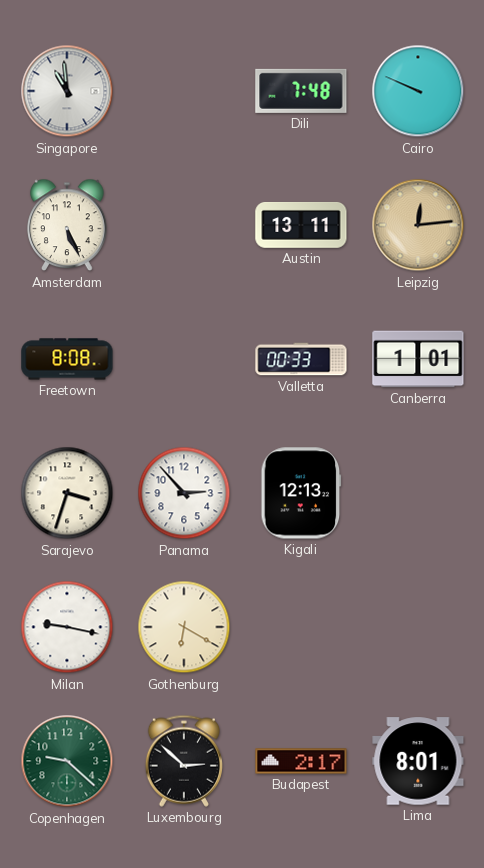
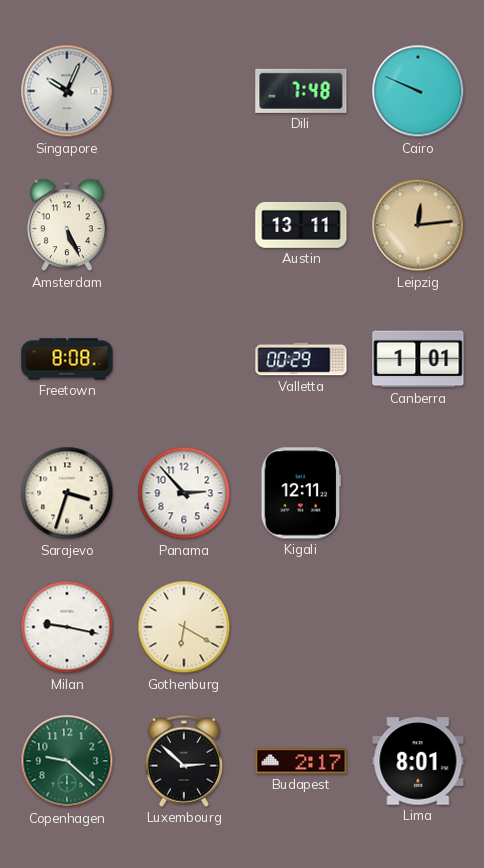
Singapore: 10:59 -> 10:04
Valletta: 00:33 -> 00:29
Kigali: 12:13 -> 12:11
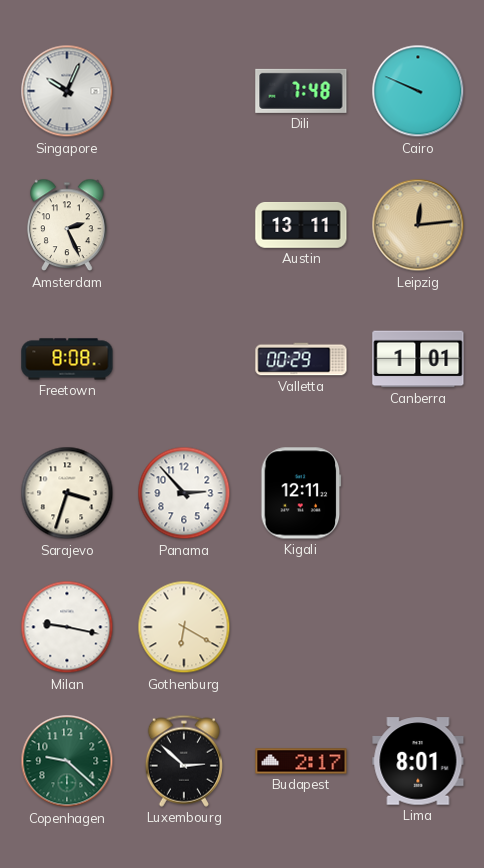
Amsterdam: 5:26 -> 2:26
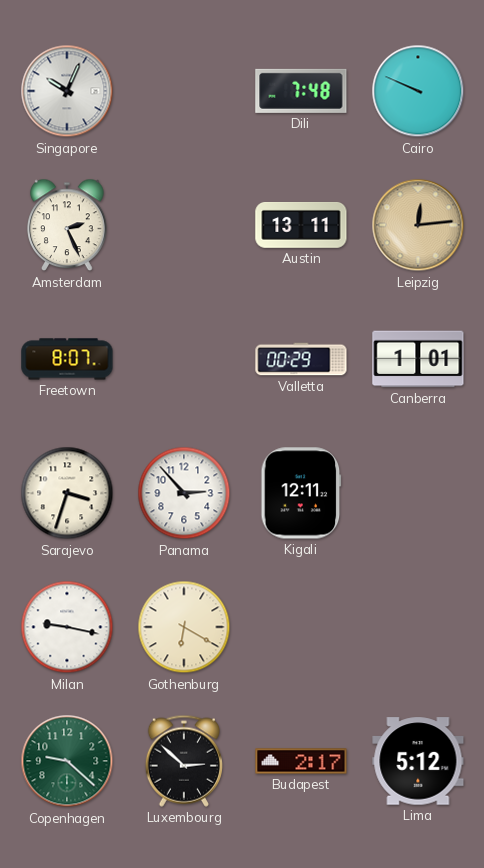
Freetown: 8:08 -> 8:07
Lima: 8:01 -> 5:12
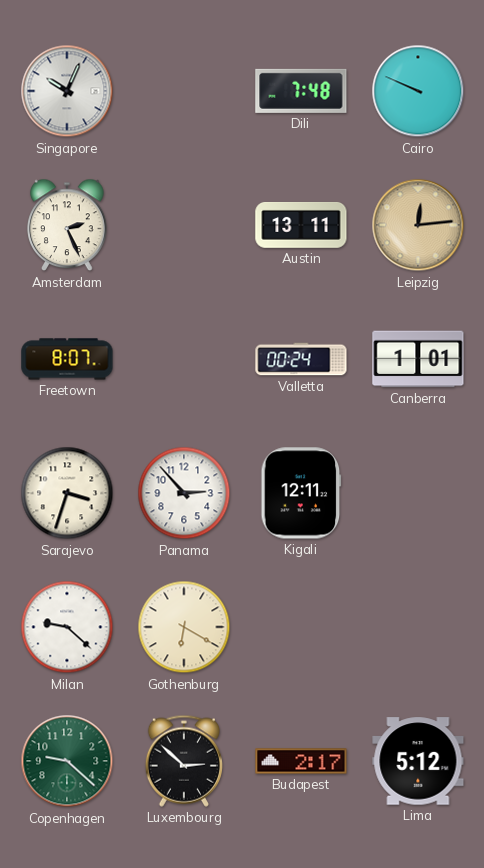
Valletta: 00:29 -> 00:24
Milan: 9:17 -> 9:22
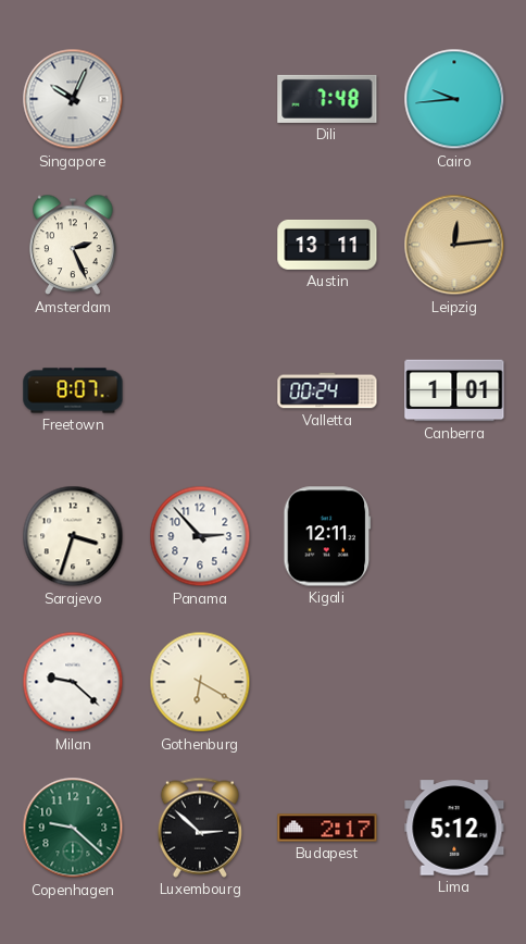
Cairo: 9:49 -> 9:44
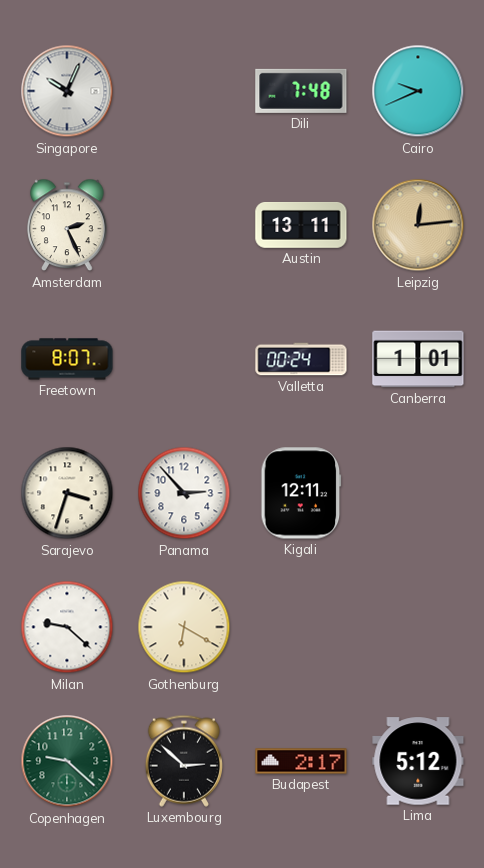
Cairo: 9:44 -> 9:41
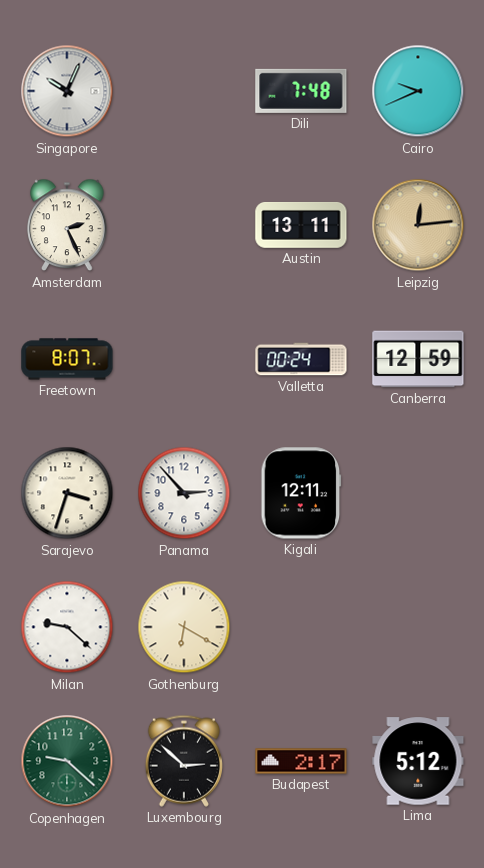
Canberra: 1:01 -> 12:59
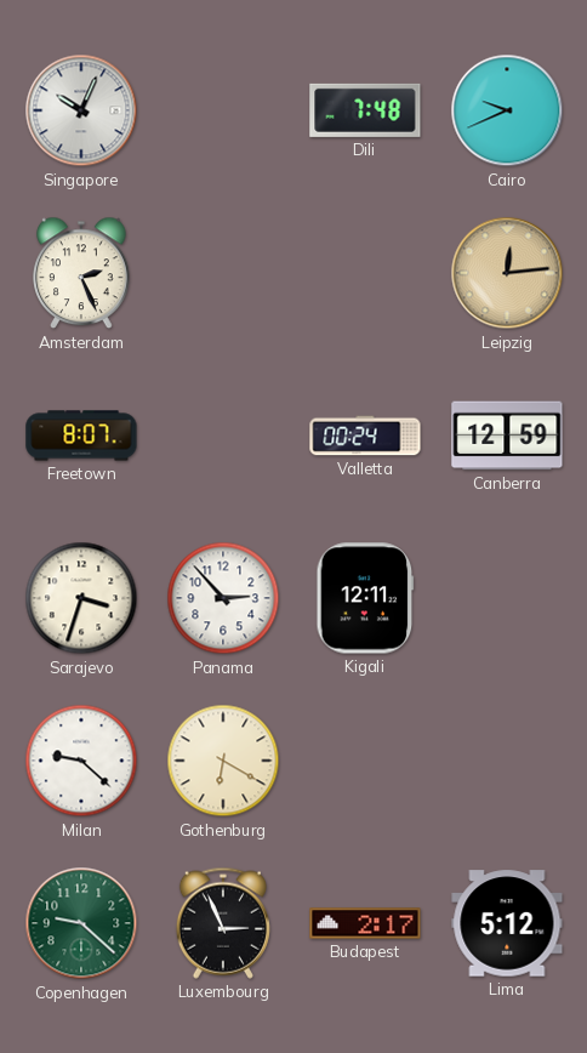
Austin: 13:11 -> none
Luxembourg: 2:52 -> 2:56
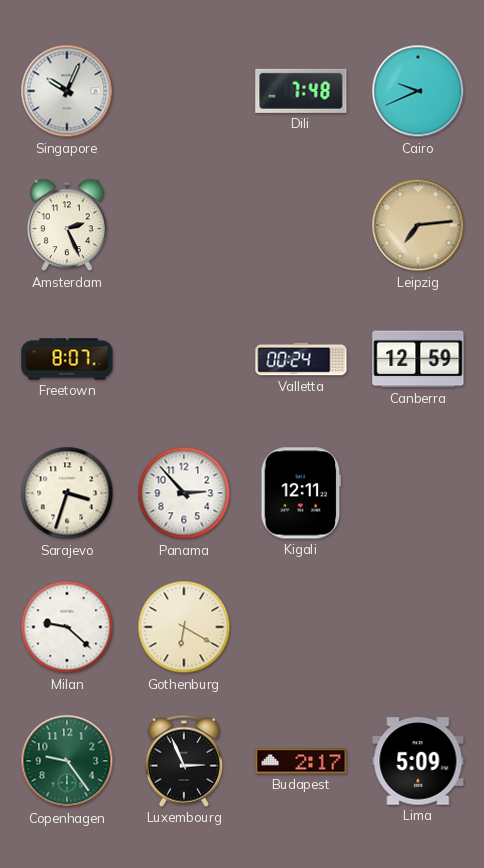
Leipzig: 12:14 -> 7:14
Copenhagen: 9:22 -> 9:24
Lima: 5:12 -> 5:09
